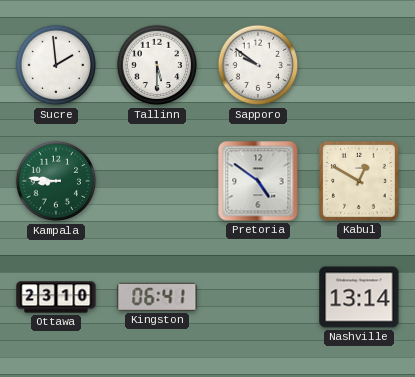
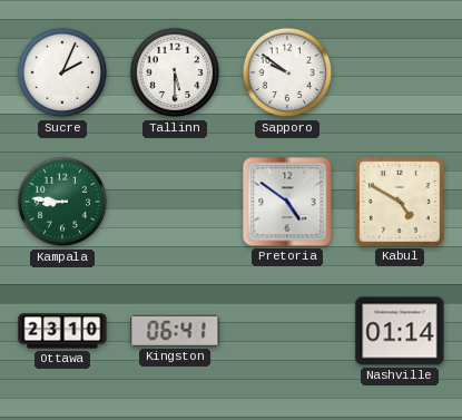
Sucre: 1:59 -> 2:04
Kabul: 12:50 -> 4:50
Nashville: 13:14 -> 01:14
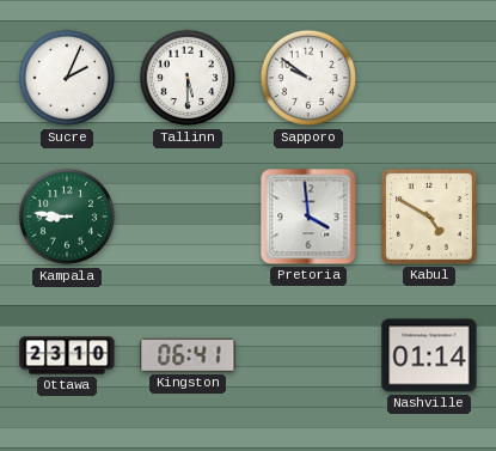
Pretoria: 4:51 -> 3:59
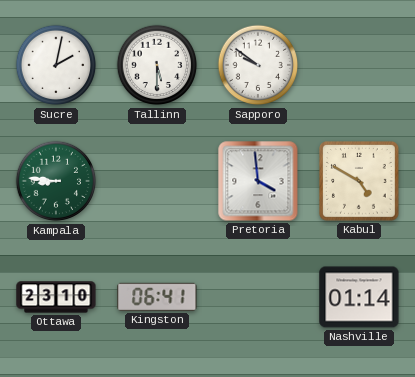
Sucre: 2:04 -> 2:02
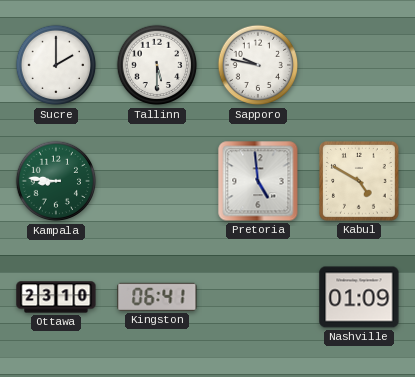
Sucre: 2:02 -> 2:00
Sapporo: 9:51 -> 9:47
Pretoria: 3:59 -> 4:59
Nashville: 01:14 -> 01:09
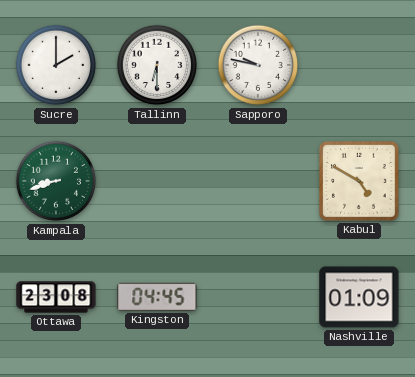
Tallinn: 5:30 -> 6:30
Kampala: 8:46 -> 8:42
Pretoria: 4:59 -> none
Ottawa: 23:10 -> 23:08
Kingston: 06:41 -> 04:45
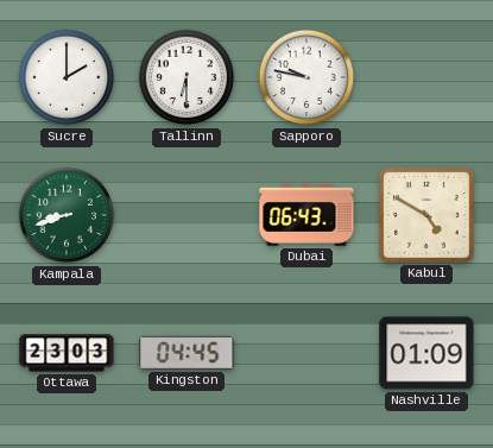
Dubai: none -> 06:43
Ottawa: 23:08 -> 23:03
